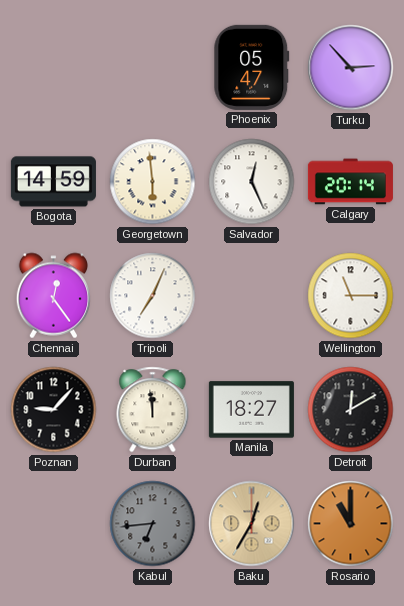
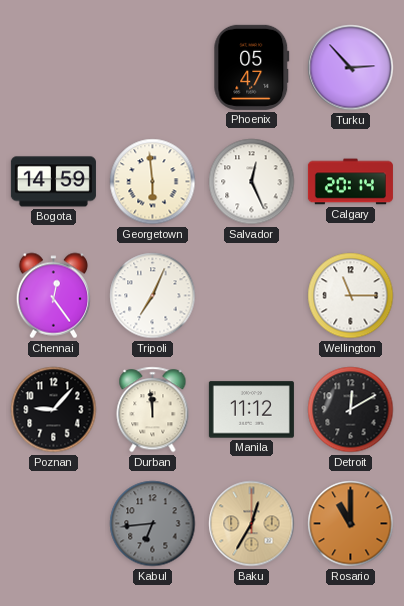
Manila: 18:27 -> 11:12
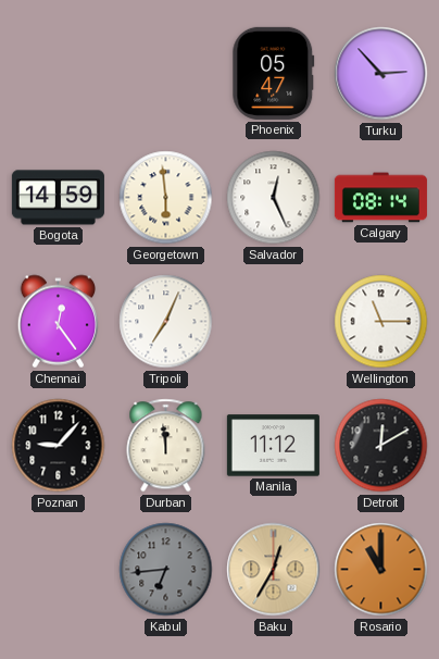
Calgary: 20:14 -> 08:14
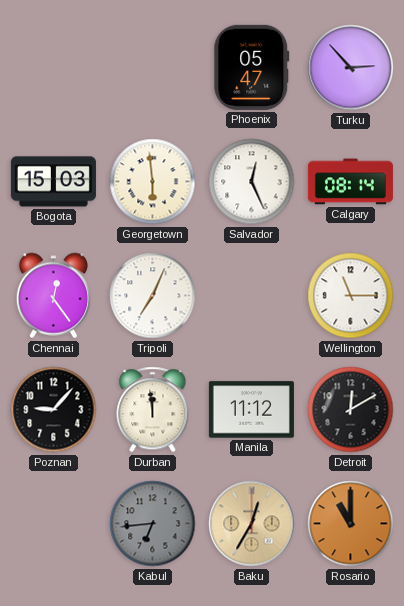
Bogota: 14:59 -> 15:03
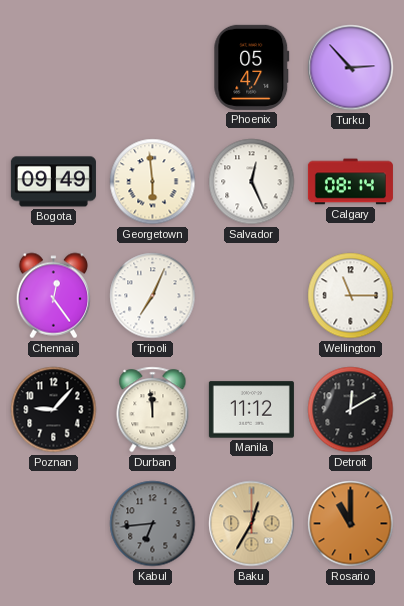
Bogota: 15:03 -> 09:49
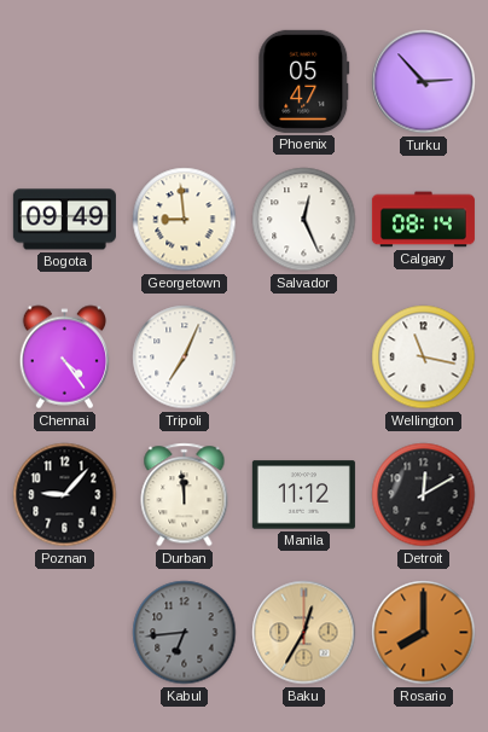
Georgetown: 5:59 -> 8:59
Chennai: 12:24 -> 4:24
Wellington: 11:15 -> 11:17
Rosario: 11:00 -> 8:00
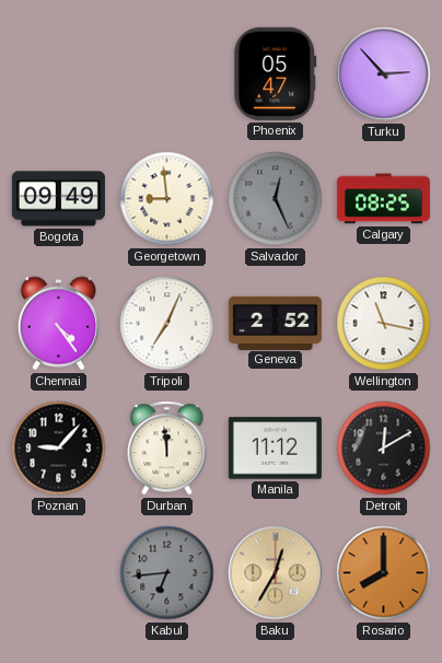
Salvador dial: white -> grey
Calgary: 08:14 -> 08:25
Geneva: none -> 2:52
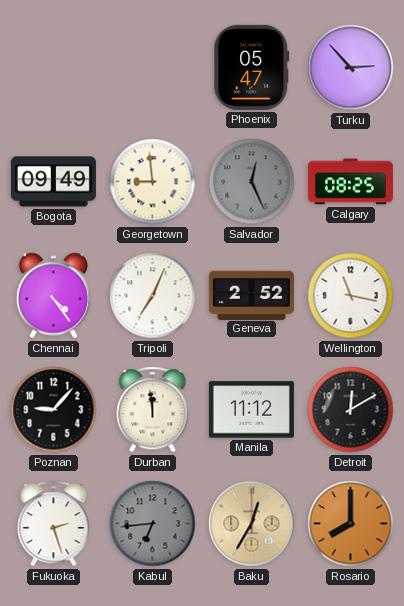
Fukuoka: none -> 2:27
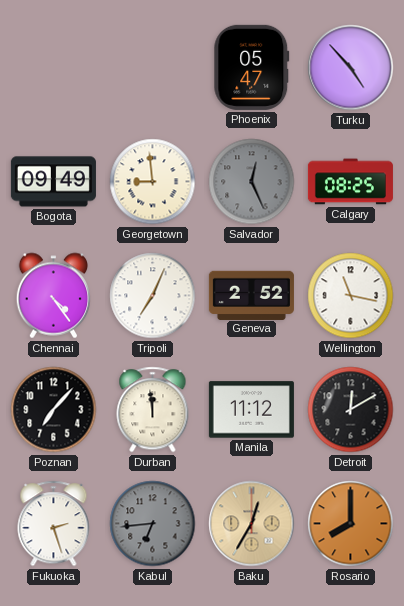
Turku: 2:53 -> 4:53
Poznan: 9:07 -> 7:07
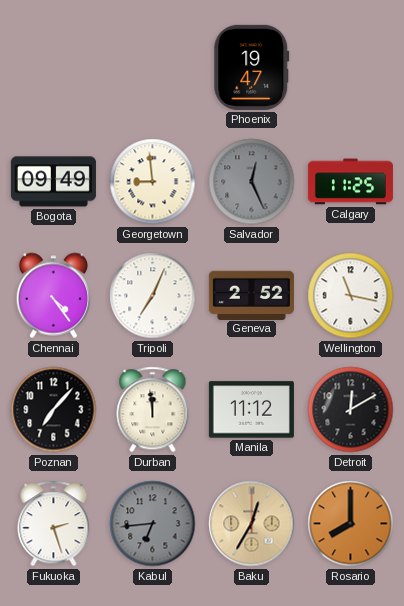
Phoenix: 05:47 -> 19:47
Turku: 4:53 -> none
Calgary: 08:25 -> 11:25
